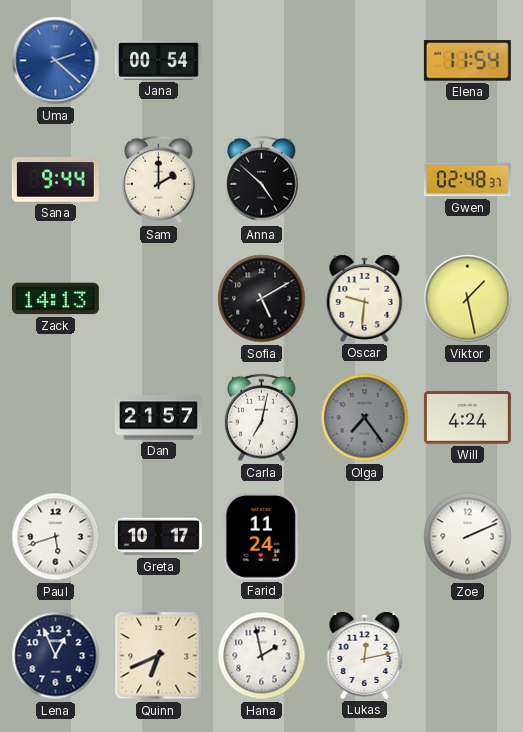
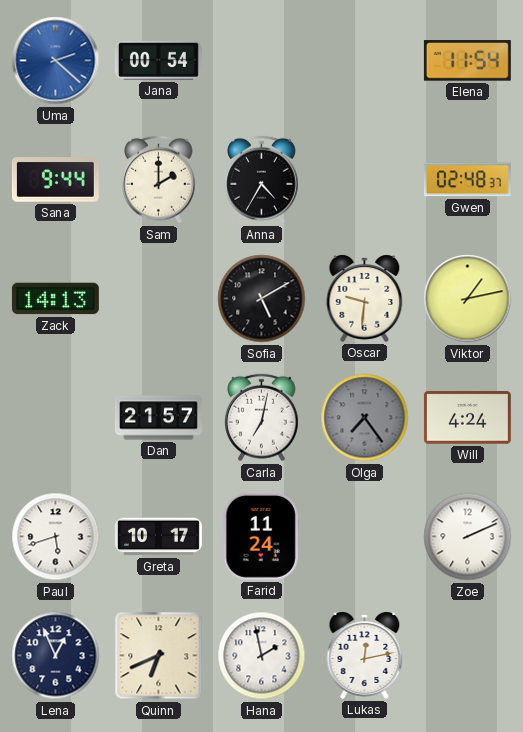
Anna: 4:52 -> 4:35
Viktor: 1:28 -> 1:13
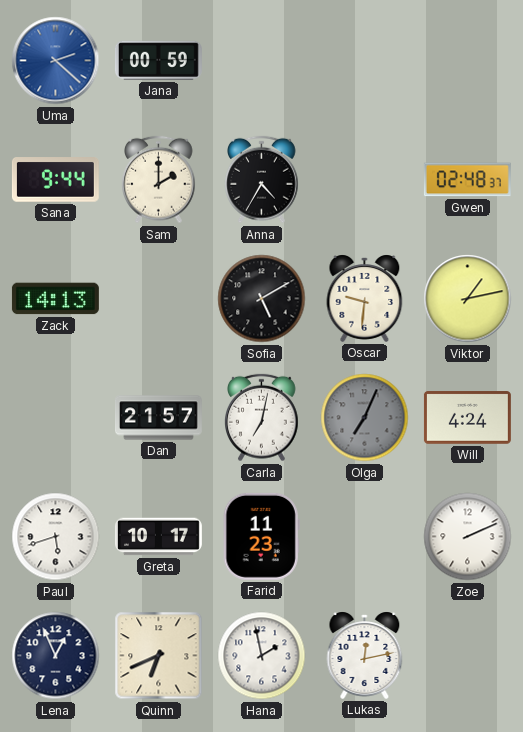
Jana: 00:54 -> 00:59
Elena: 11:54 -> none
Olga: 7:24 -> 7:04
Farid: 11:24 -> 11:23
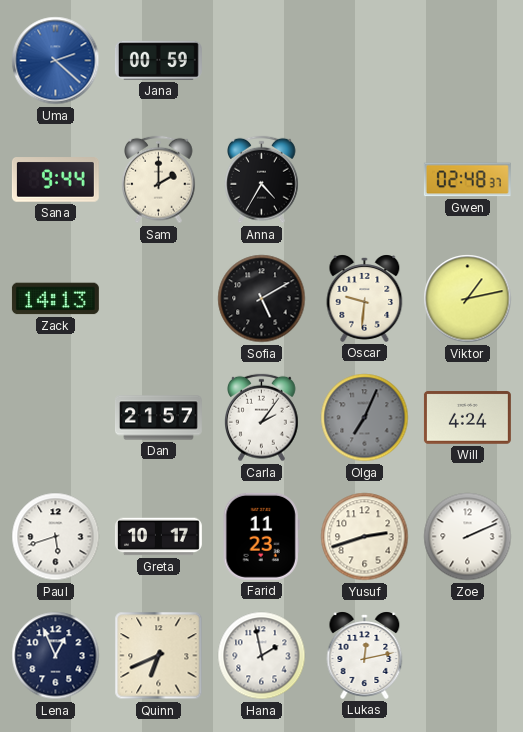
Carla: 7:02 -> 2:06
Yusuf: none -> 2:42
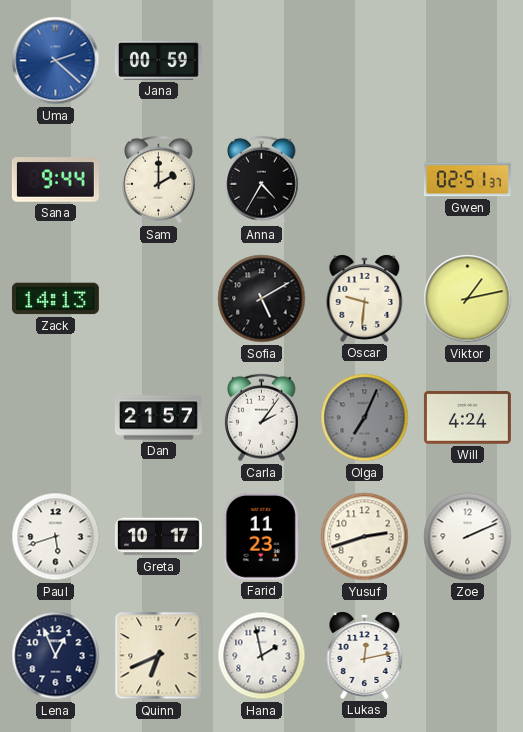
Gwen: 02:48 -> 02:51
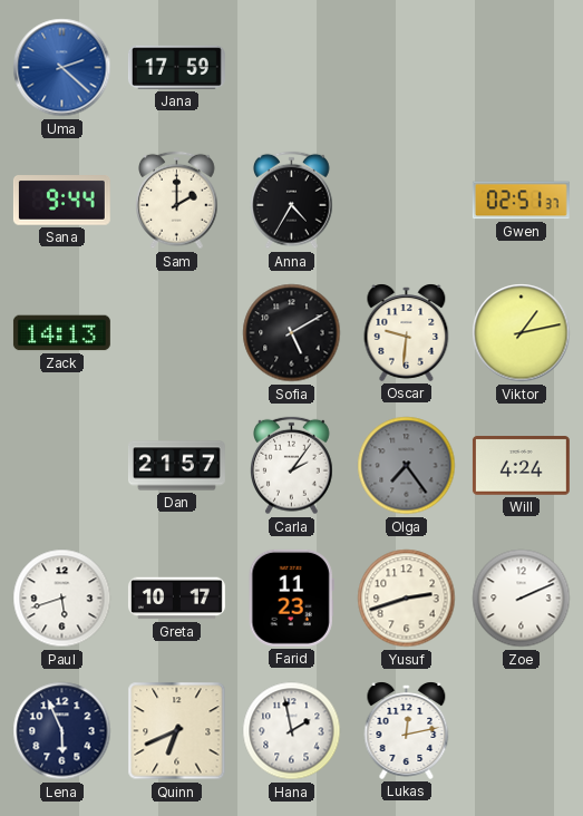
Jana: 00:59 -> 17:59
Olga: 7:04 -> 7:24
Lena: 12:56 -> 5:56
